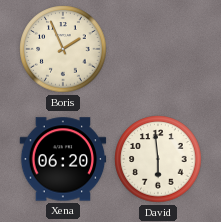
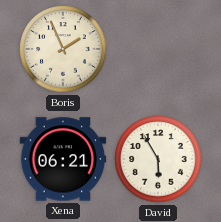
Xena: 06:20 -> 06:21
David: 5:59 -> 5:55
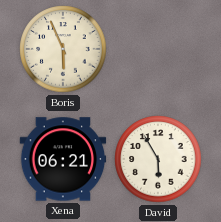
Boris: 1:56 -> 5:56
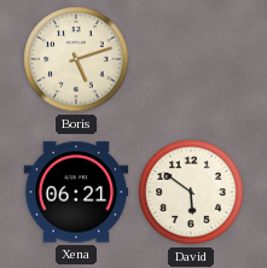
Boris: 5:56 -> 5:12
David: 5:55 -> 5:51
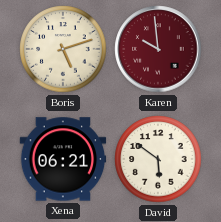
Karen: none -> 9:59
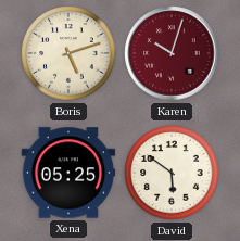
Karen: 9:59 -> 10:03
Xena: 06:21 -> 05:25
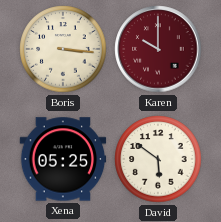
Boris: 5:12 -> 3:16
Karen: 10:03 -> 10:00
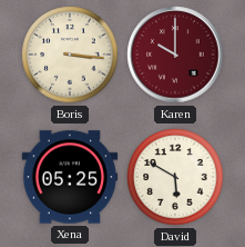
David: 5:51 -> 5:50
